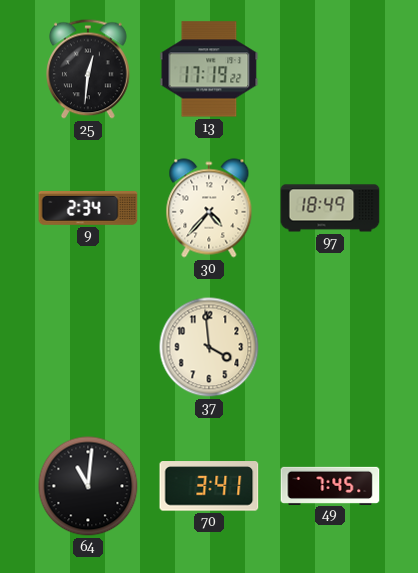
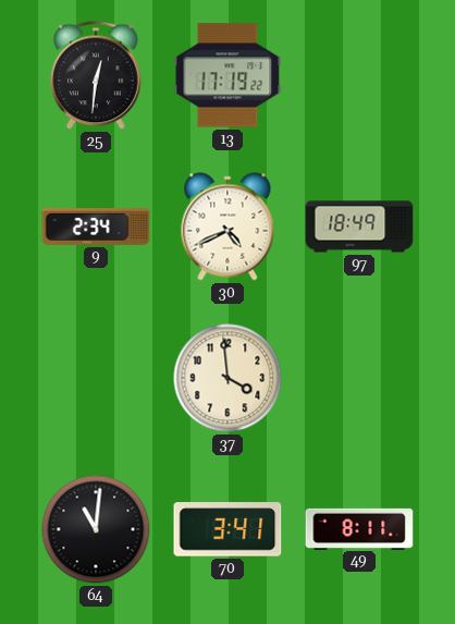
30: 4:37 -> 4:41
49: 7:45 -> 8:11
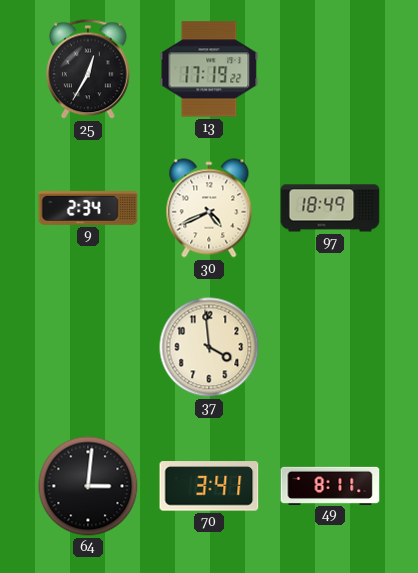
25: 12:31 -> 12:35
64: 11:01 -> 3:01
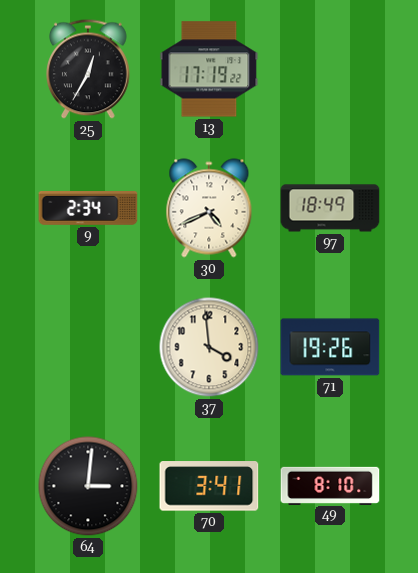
71: none -> 19:26
49: 8:11 -> 8:10
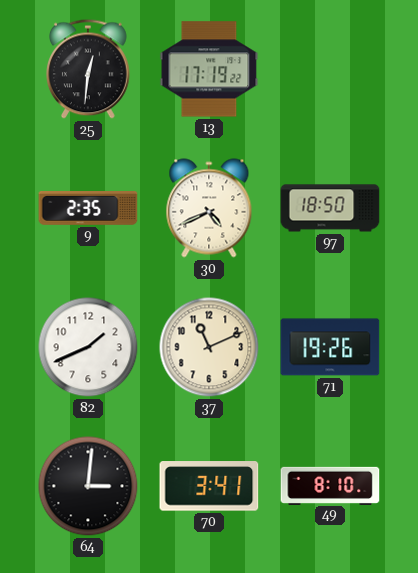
25: 12:35 -> 12:31
9: 2:34 -> 2:35
97: 18:49 -> 18:50
82: none -> 1:41
37: 3:59 -> 11:11
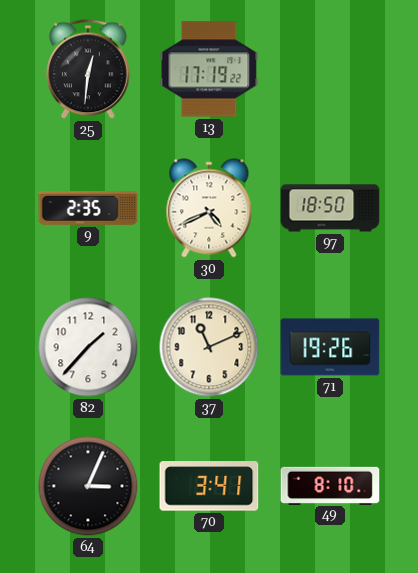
82: 1:41 -> 1:37
64: 3:01 -> 3:04
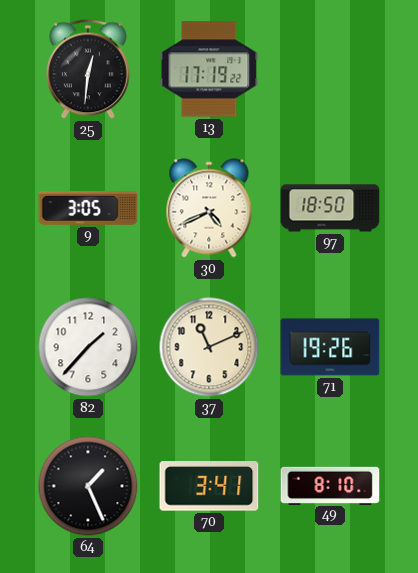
9: 2:35 -> 3:05
64: 3:04 -> 1:26
